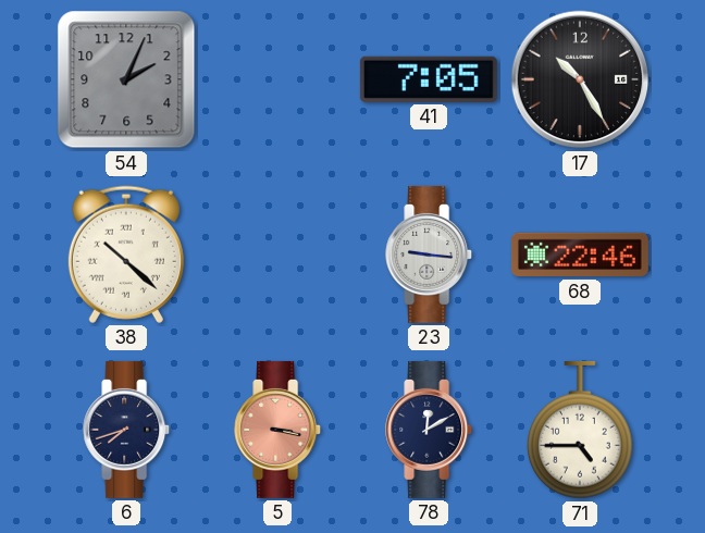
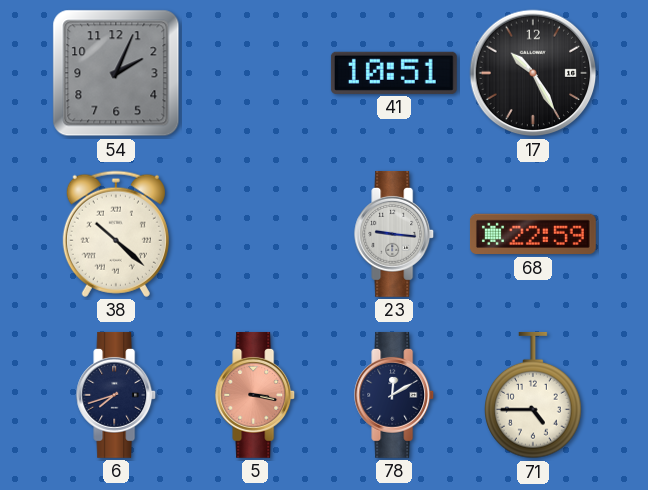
41: 7:05 -> 10:51
68: 22:46 -> 22:59
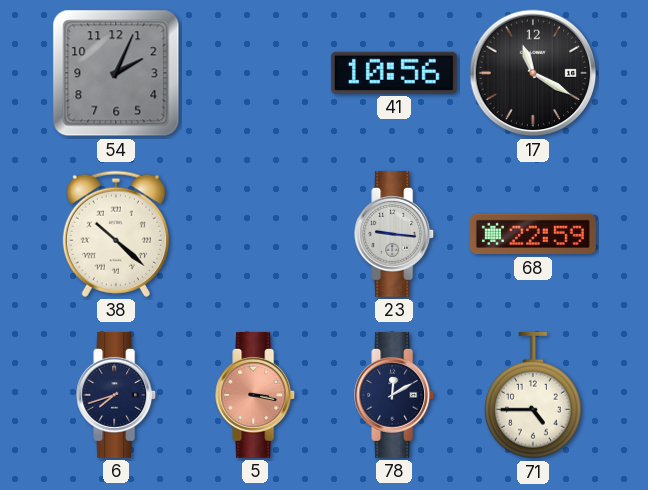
41: 10:51 -> 10:56
17: 10:25 -> 11:20
